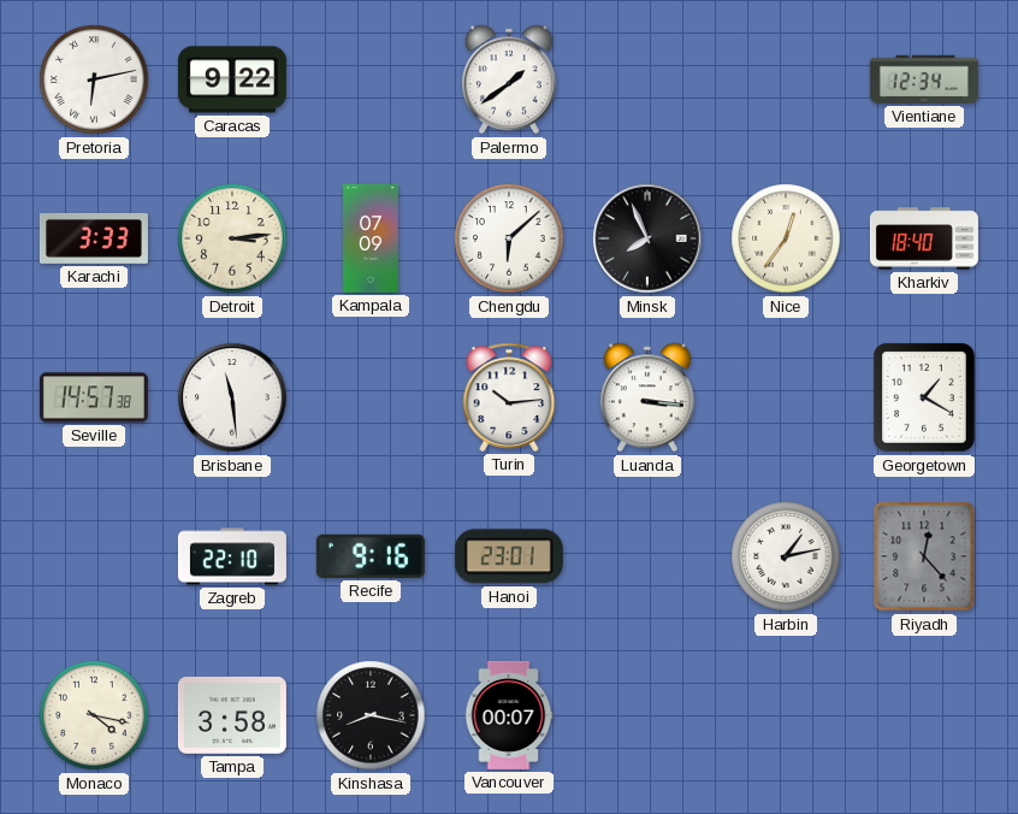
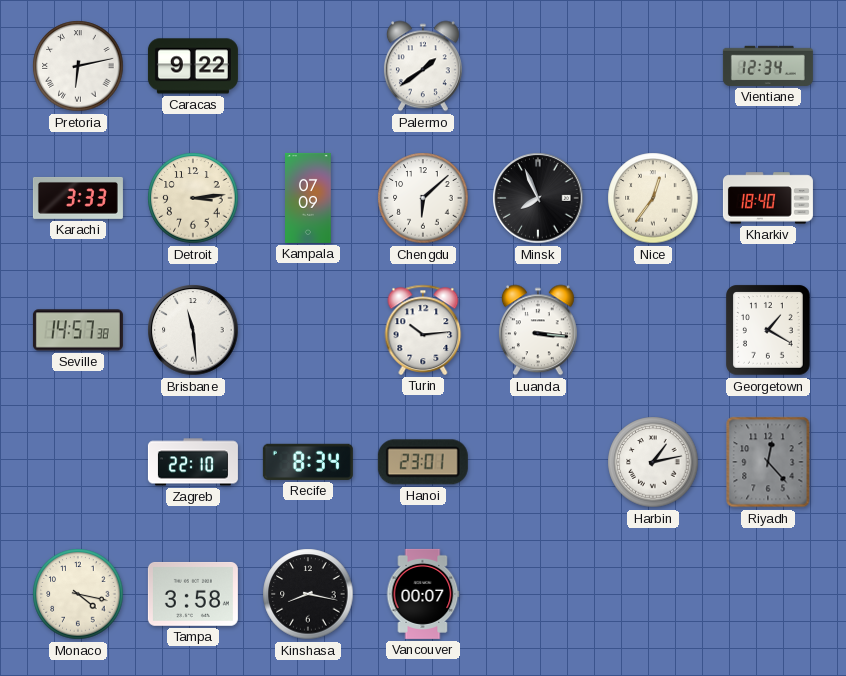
Recife: 9:16 -> 8:34
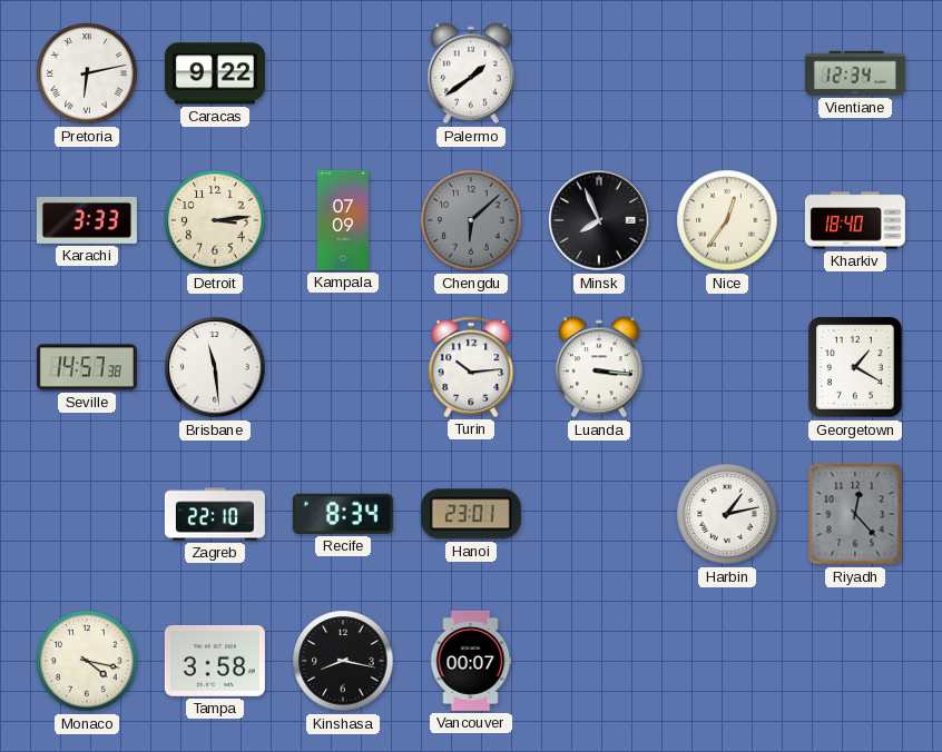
Chengdu dial: white -> grey
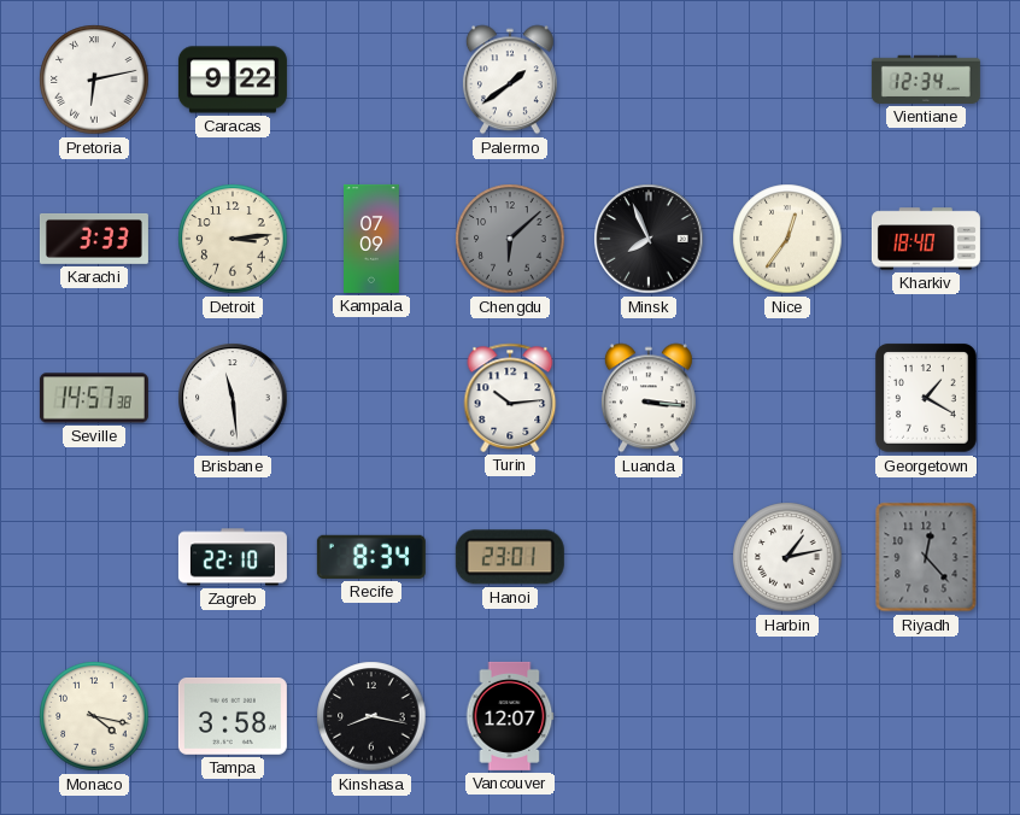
Vancouver: 00:07 -> 12:07
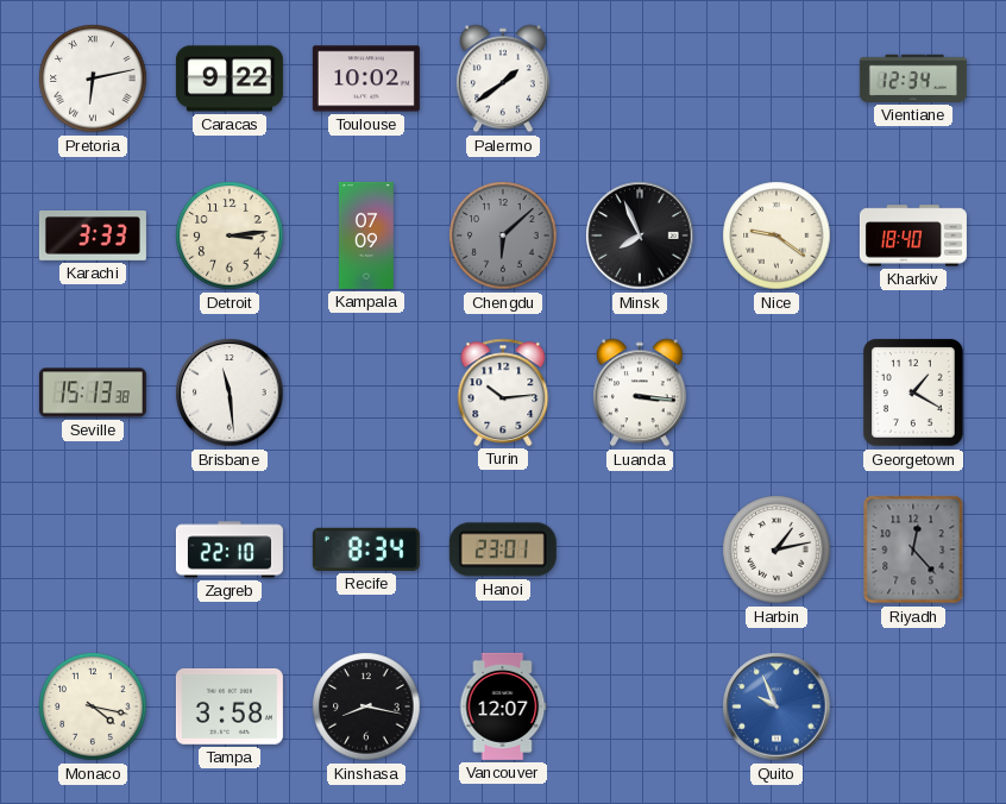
Toulouse: none -> 10:02
Nice: 12:36 -> 9:21
Seville: 14:57 -> 15:13
Quito: none -> 9:56
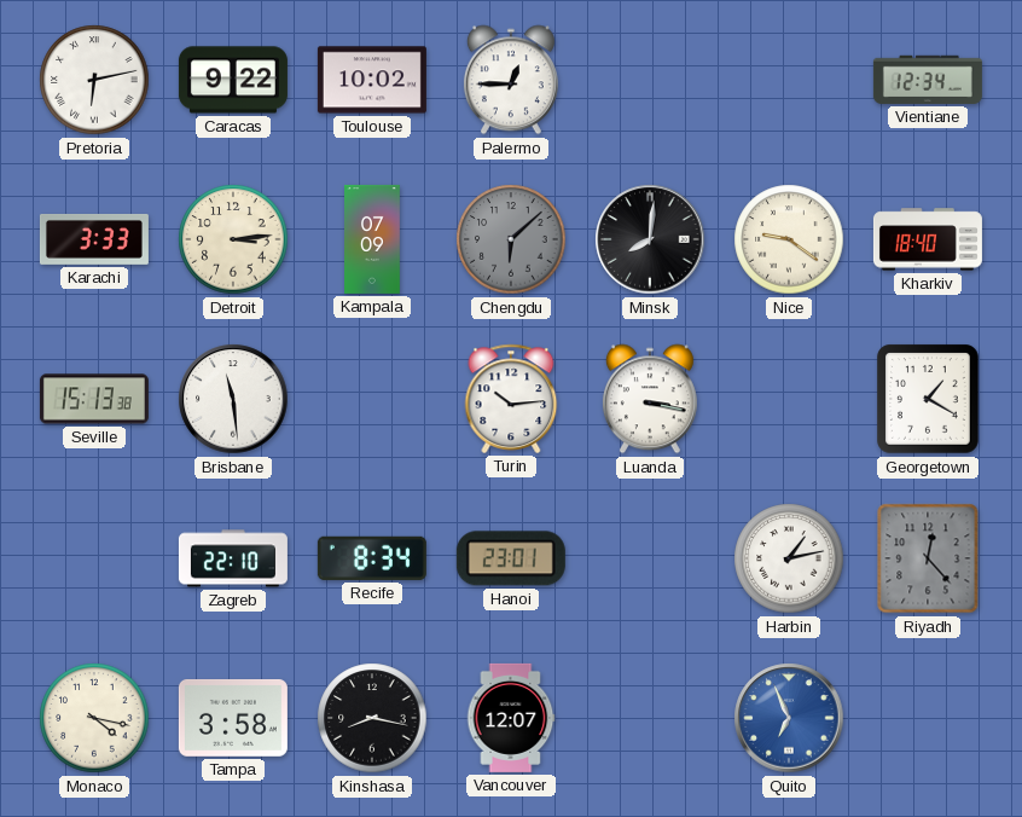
Palermo: 1:39 -> 12:45
Minsk: 7:56 -> 8:01
Luanda: 3:16 -> 3:17
Quito: 9:56 -> 6:56
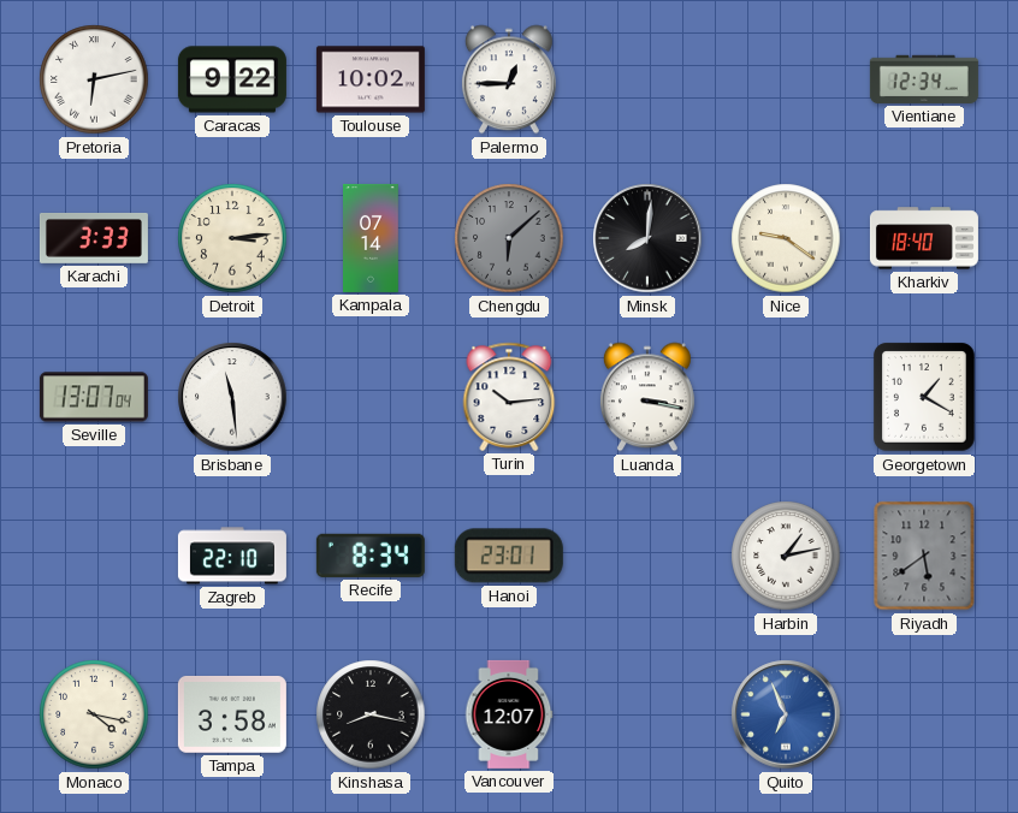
Kampala: 07:09 -> 07:14
Seville: 15:13 -> 13:07
Riyadh: 12:23 -> 5:39
